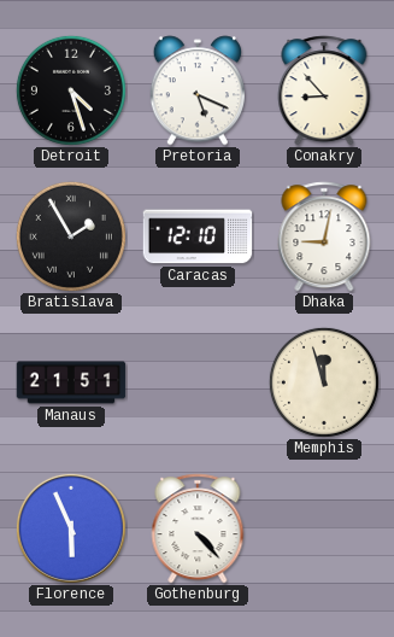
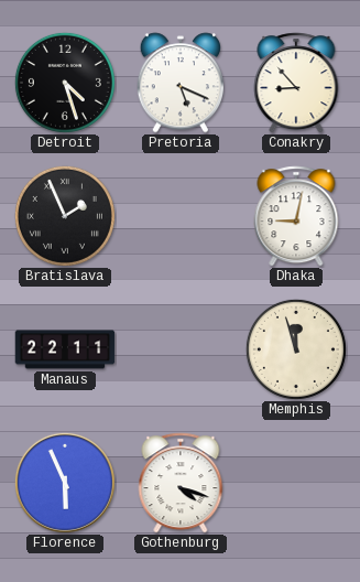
Bratislava: 1:55 -> 1:56
Caracas: 12:10 -> none
Manaus: 21:51 -> 22:11
Gothenburg: 4:23 -> 4:18
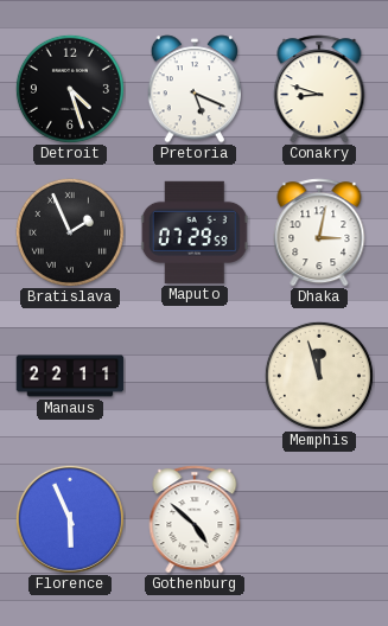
Conakry: 8:53 -> 8:48
Maputo: none -> 07:29
Dhaka: 9:02 -> 3:02
Gothenburg: 4:18 -> 4:52
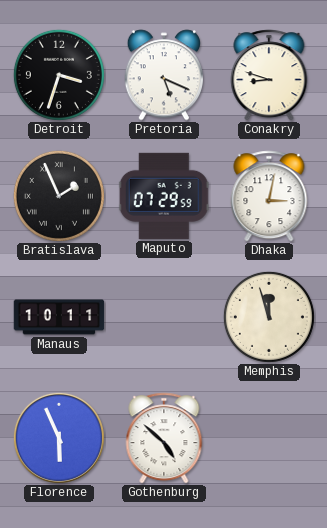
Detroit: 4:27 -> 3:33
Manaus: 22:11 -> 10:11
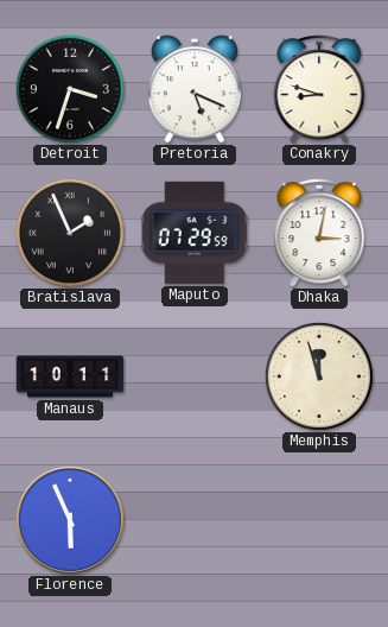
Gothenburg: 4:52 -> none
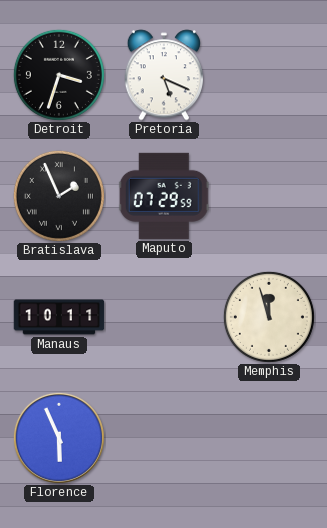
Conakry: 8:48 -> none
Dhaka: 3:02 -> none
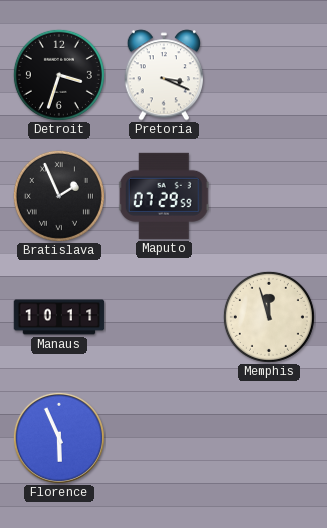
Pretoria: 5:19 -> 3:19
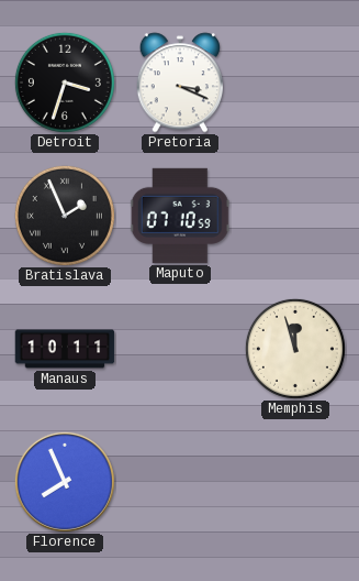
Maputo: 07:29 -> 07:10
Florence: 5:56 -> 7:56
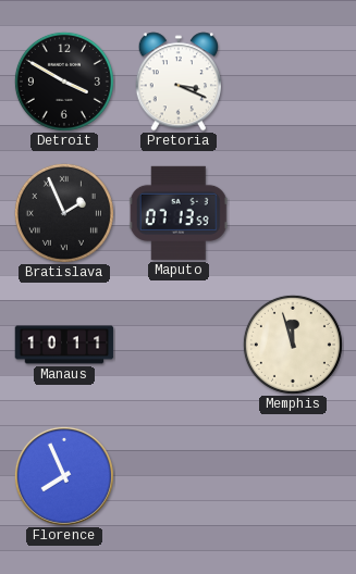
Detroit: 3:33 -> 3:50
Maputo: 07:10 -> 07:13
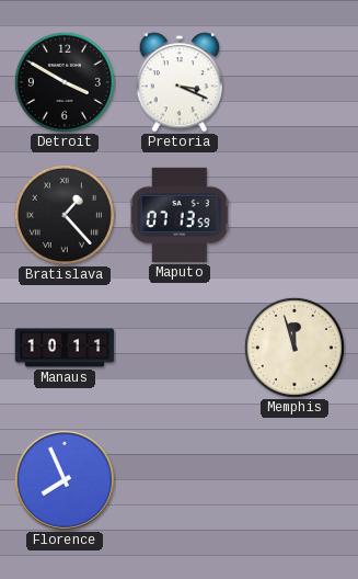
Bratislava: 1:56 -> 1:23
